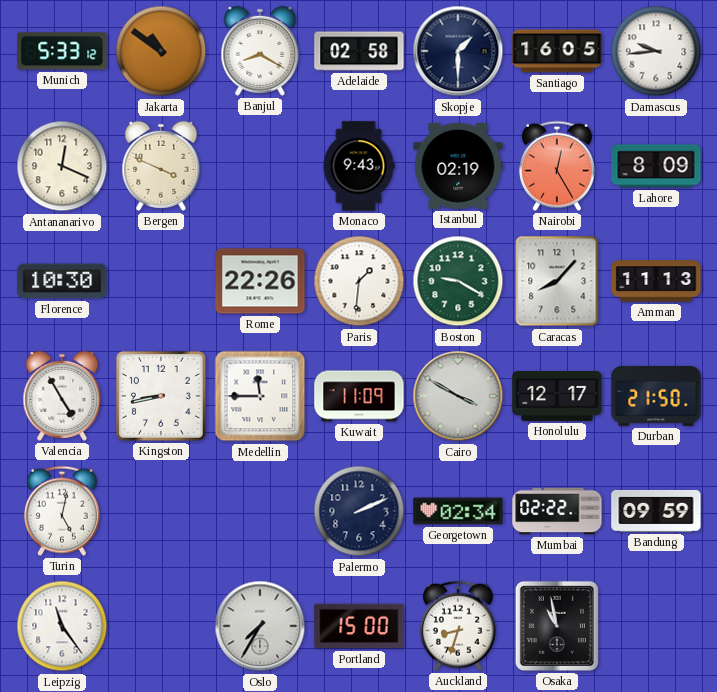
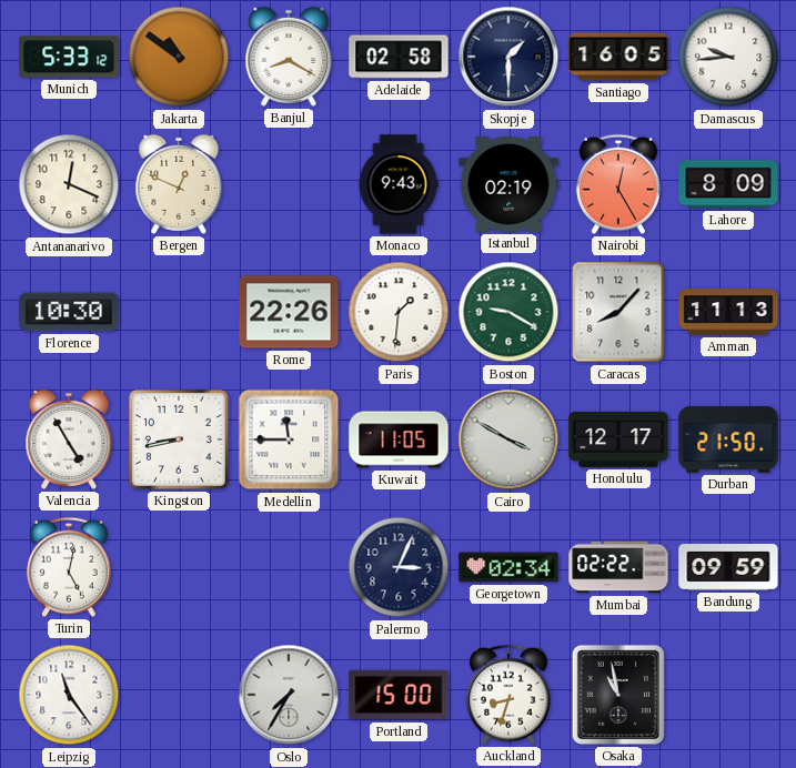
Bergen: 3:49 -> 12:49
Kuwait: 11:09 -> 11:05
Palermo: 2:11 -> 3:04
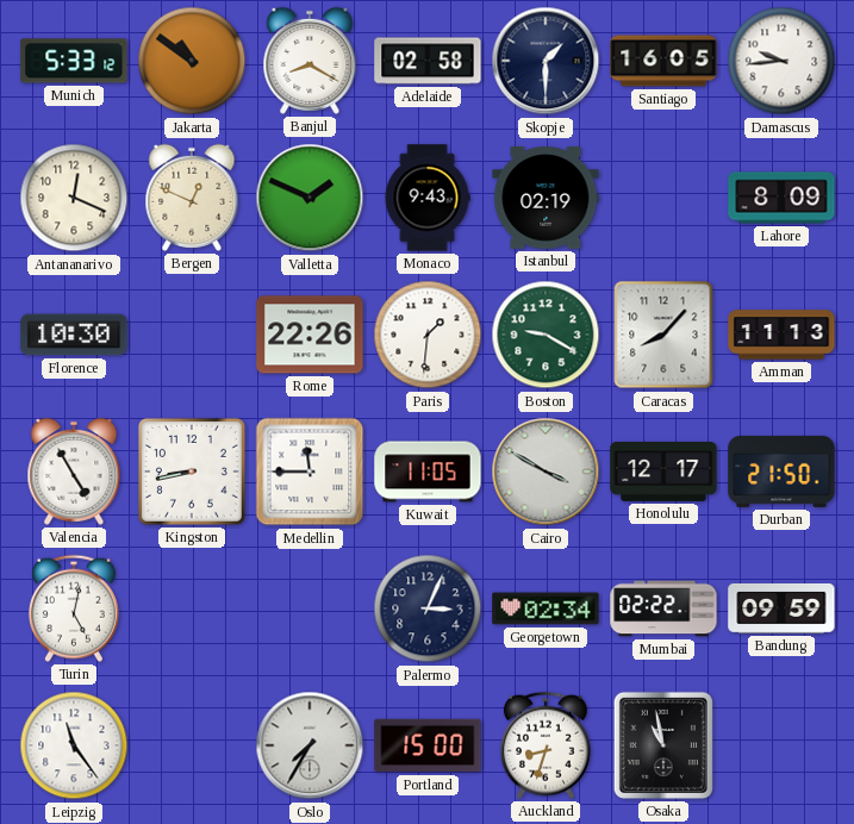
Valletta: none -> 1:49
Nairobi: 12:25 -> none
